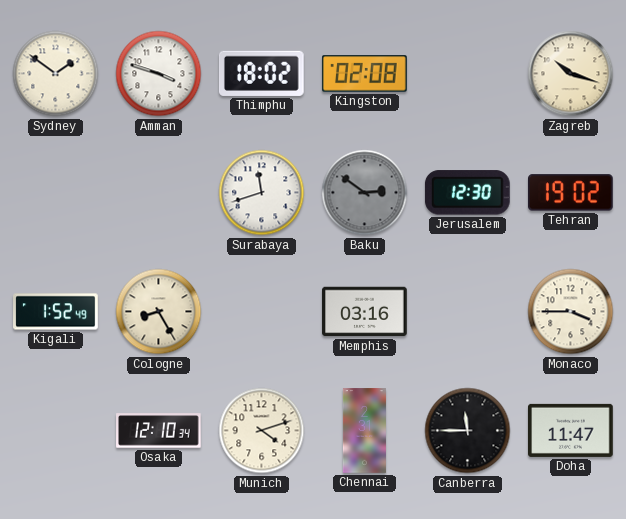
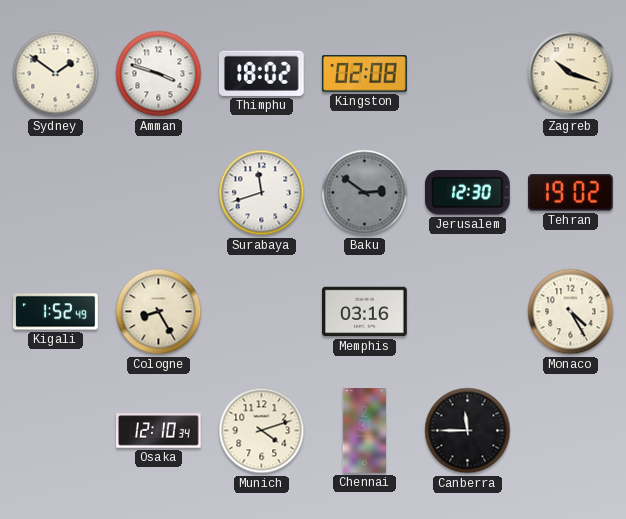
Monaco: 3:45 -> 4:25
Doha: 11:47 -> none
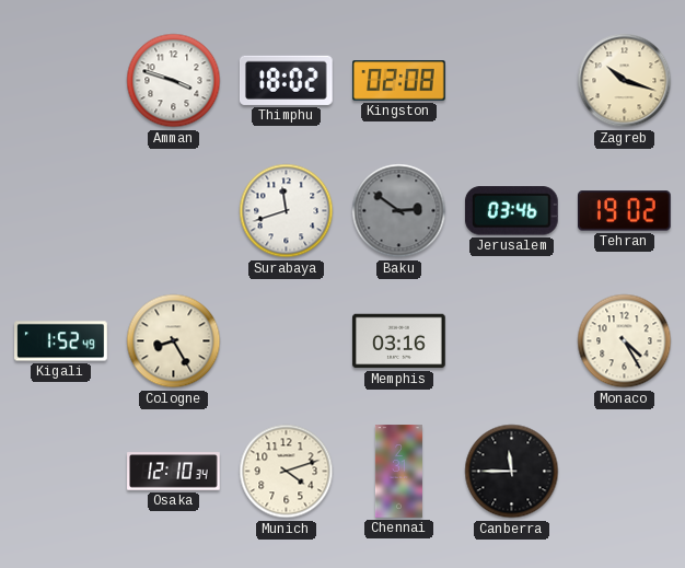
Sydney: 1:51 -> none
Jerusalem: 12:30 -> 03:46
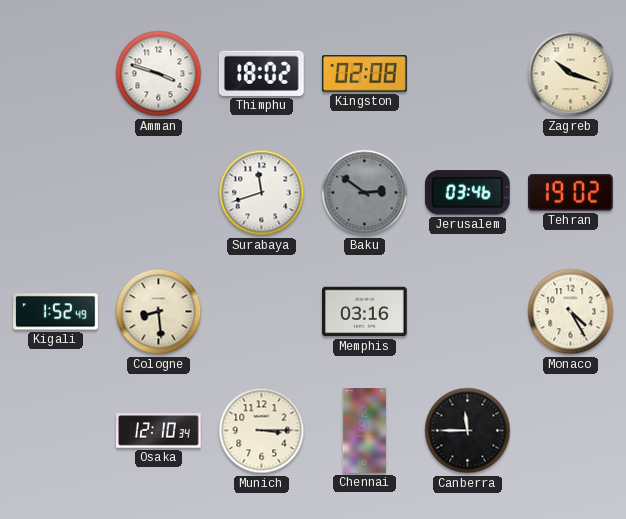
Cologne: 8:25 -> 8:29
Munich: 4:12 -> 3:15
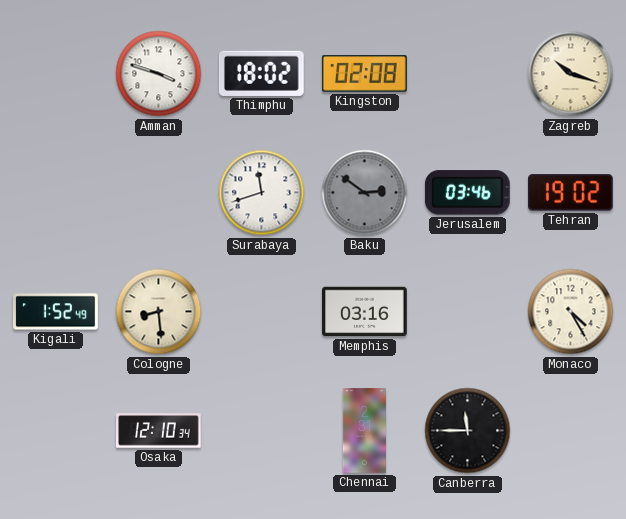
Munich: 3:15 -> none
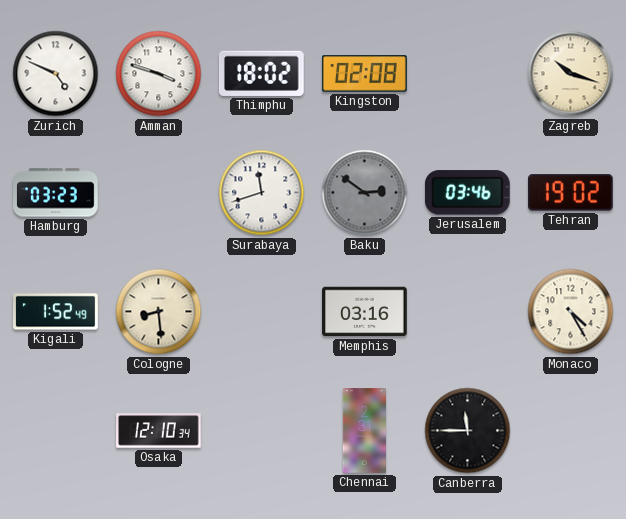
Zurich: none -> 4:49
Hamburg: none -> 03:23
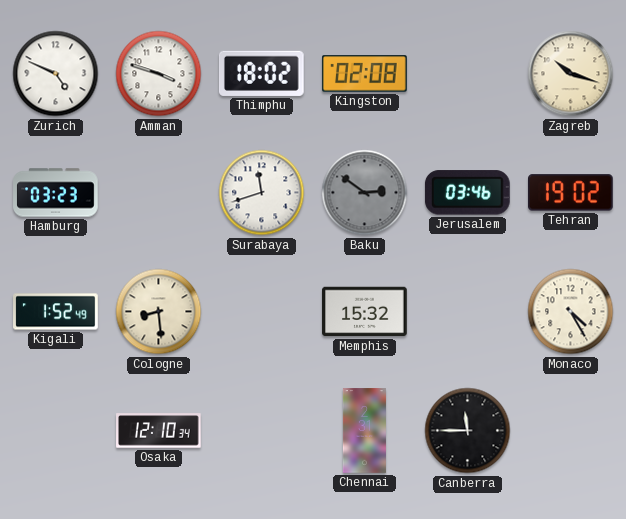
Memphis: 03:16 -> 15:32
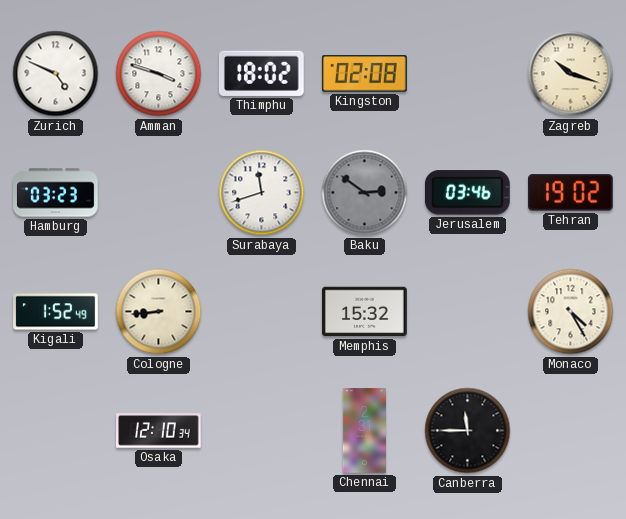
Cologne: 8:29 -> 8:44
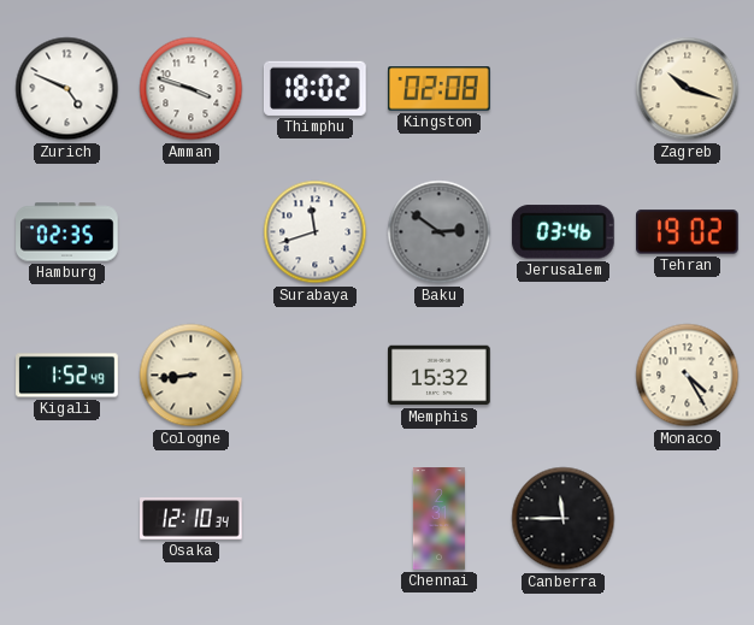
Hamburg: 03:23 -> 02:35
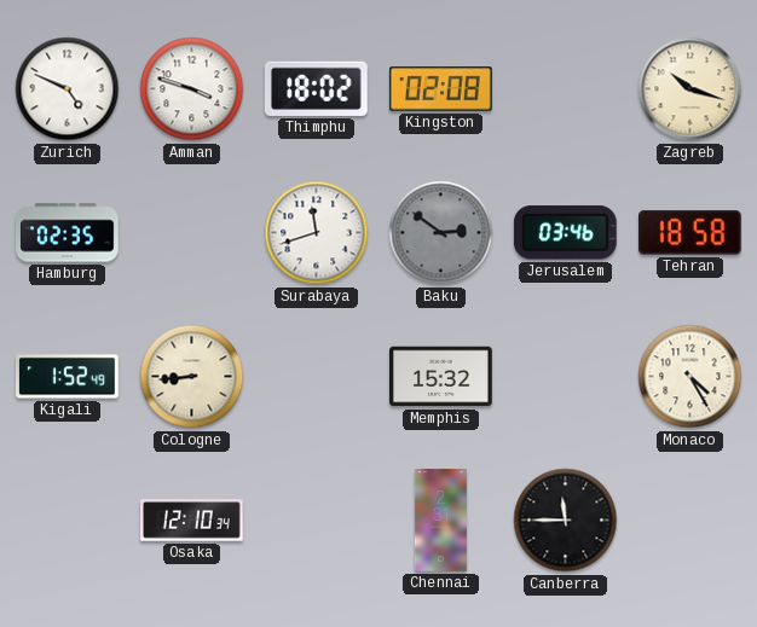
Tehran: 19:02 -> 18:58
